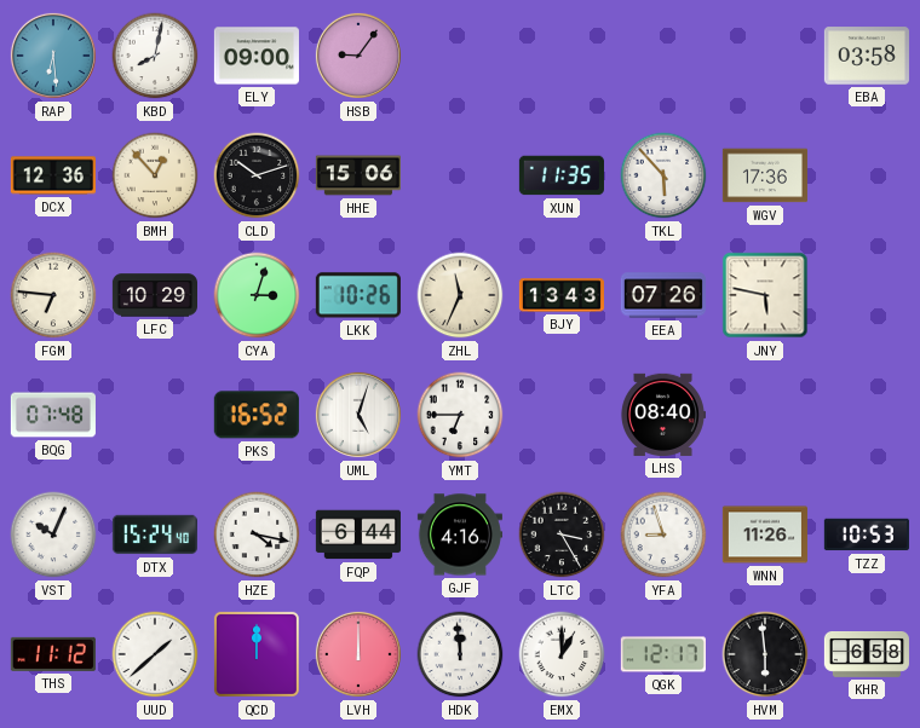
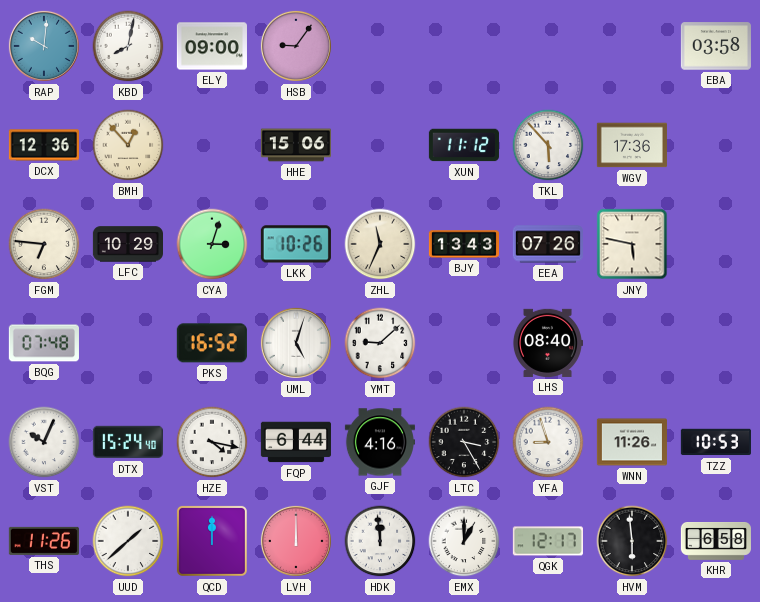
RAP: 6:29 -> 10:01
CLD: 10:12 -> none
XUN: 11:35 -> 11:12
YMT: 6:45 -> 9:08
THS: 11:12 -> 11:26
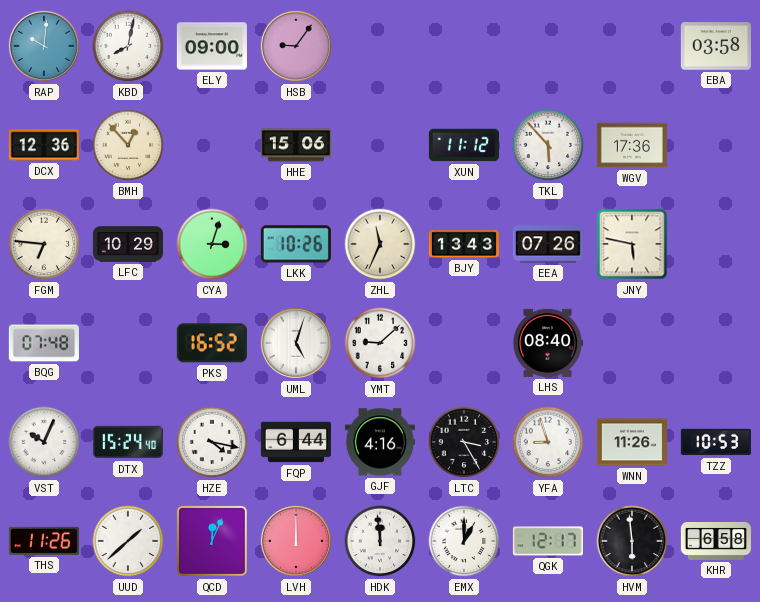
QCD: 12:00 -> 12:04
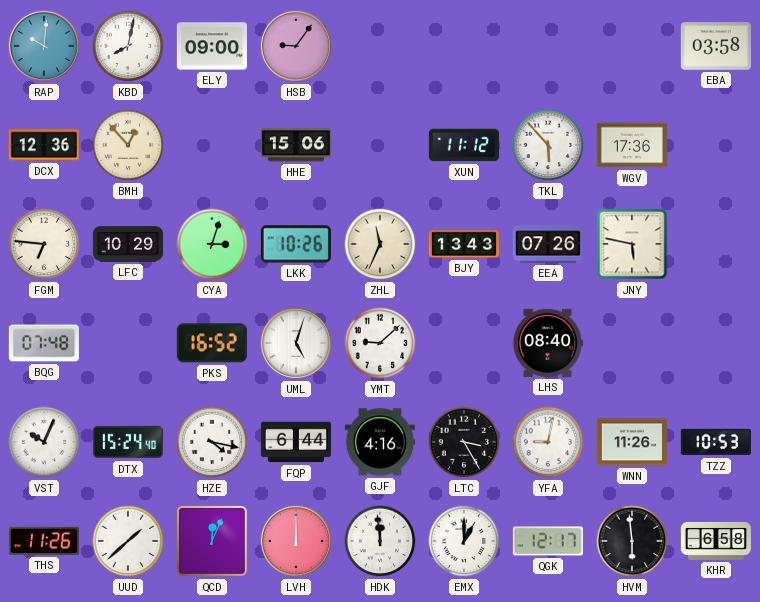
YFA: 8:57 -> 9:02
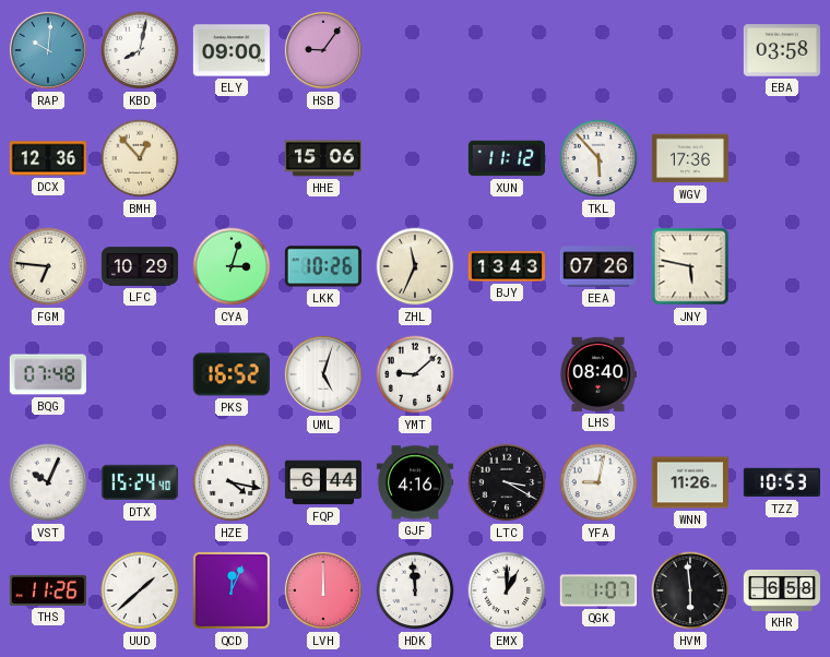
LTC: 3:25 -> 3:20
QGK: 12:17 -> 1:07
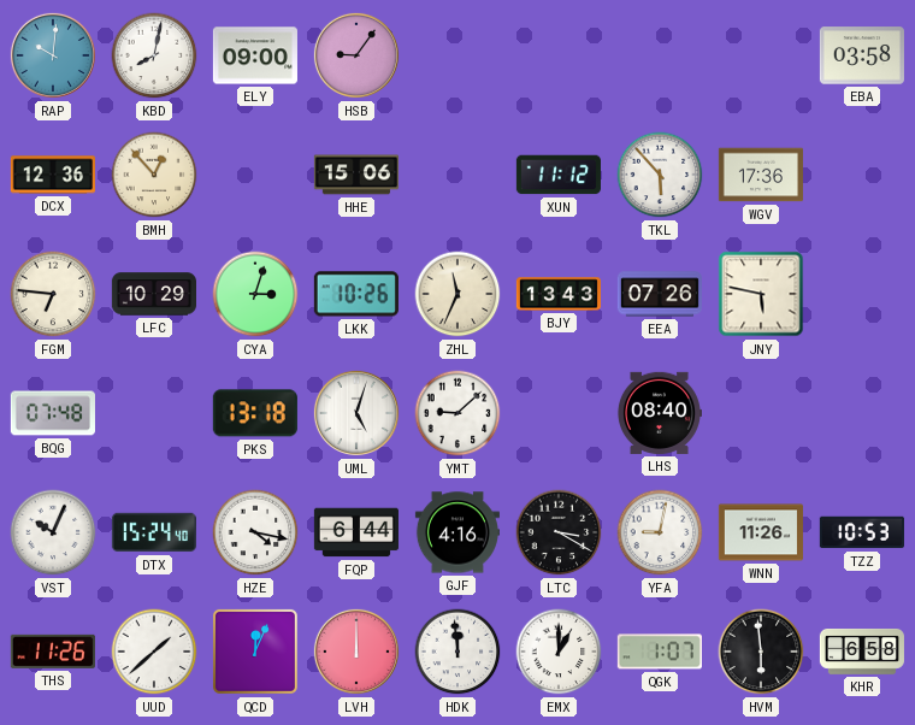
PKS: 16:52 -> 13:18
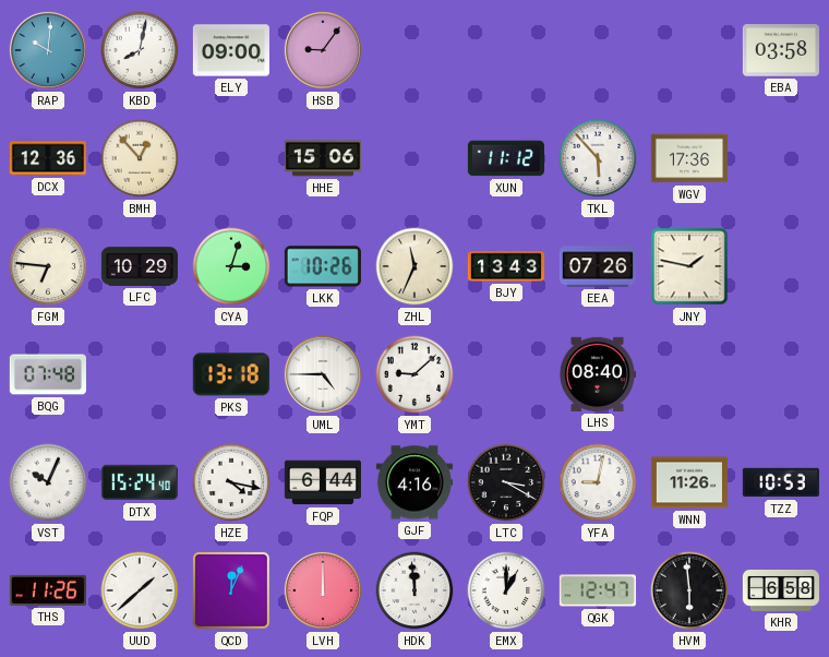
JNY: 5:47 -> 1:47
UML: 5:03 -> 4:45
QGK: 1:07 -> 12:47
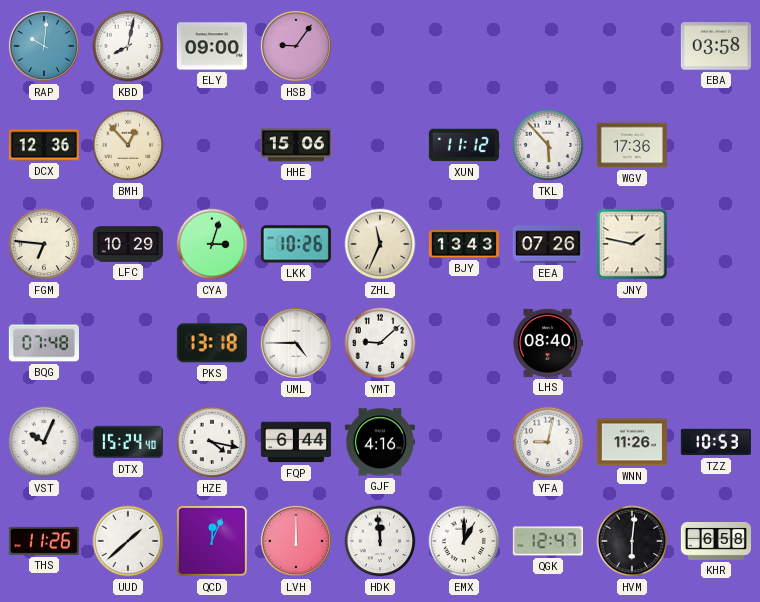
LTC: 3:20 -> none
HVM: 5:59 -> 6:01
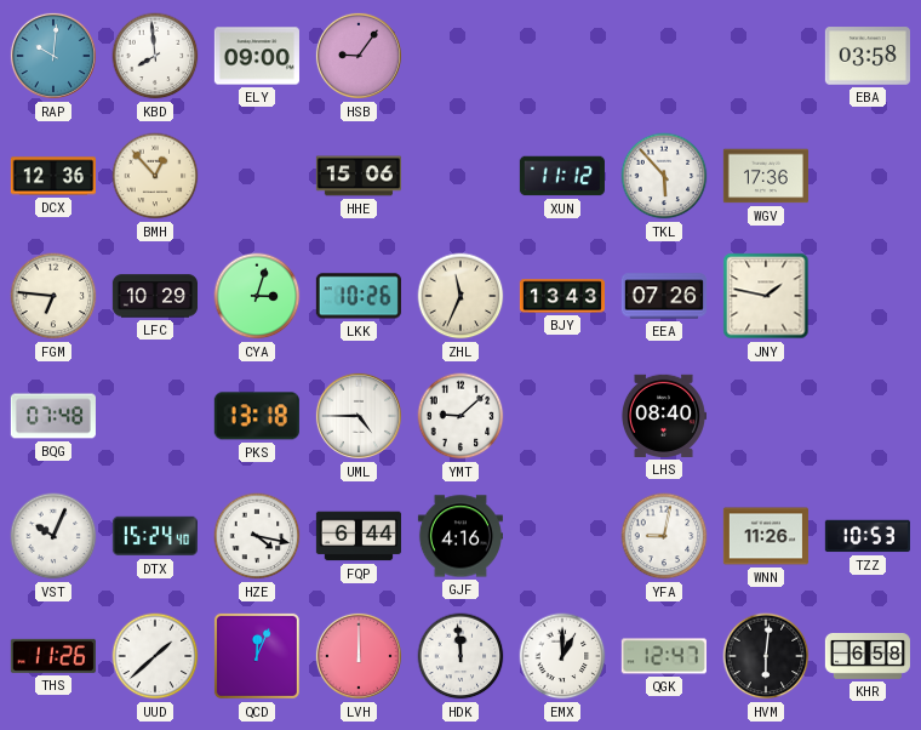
KBD: 8:02 -> 7:59
